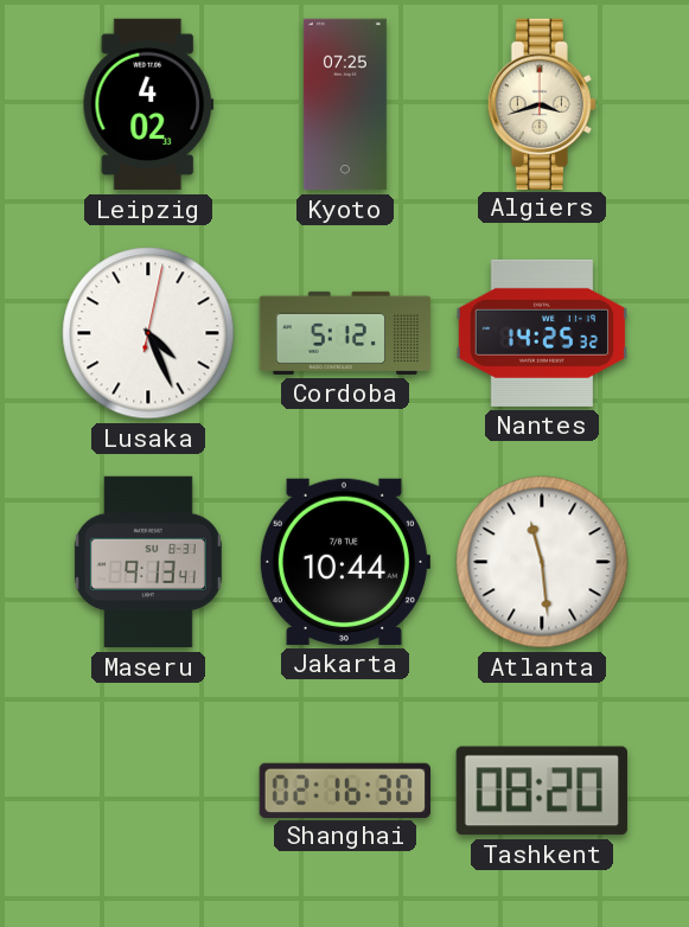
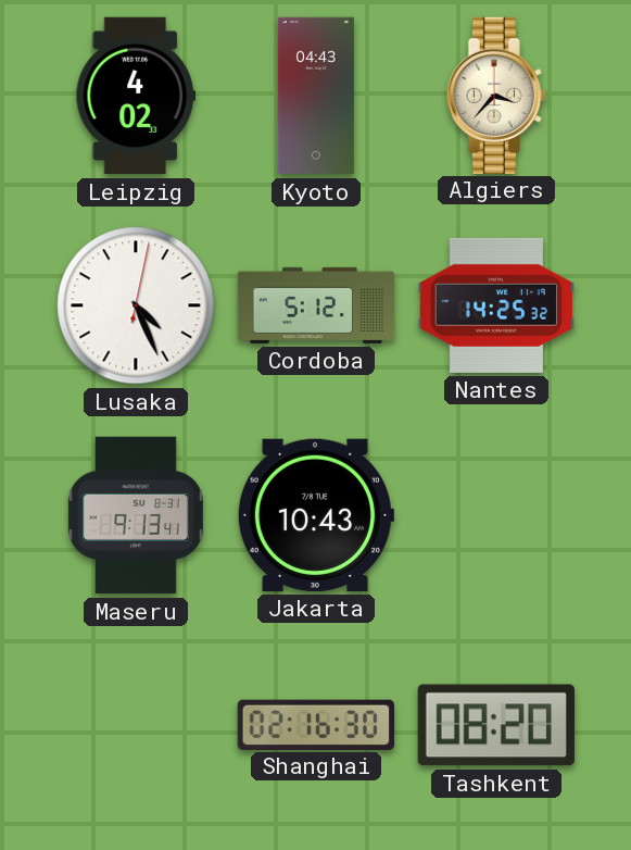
Kyoto: 07:25 -> 04:43
Algiers: 3:42 -> 3:37
Jakarta: 10:44 -> 10:43
Atlanta: 11:29 -> none
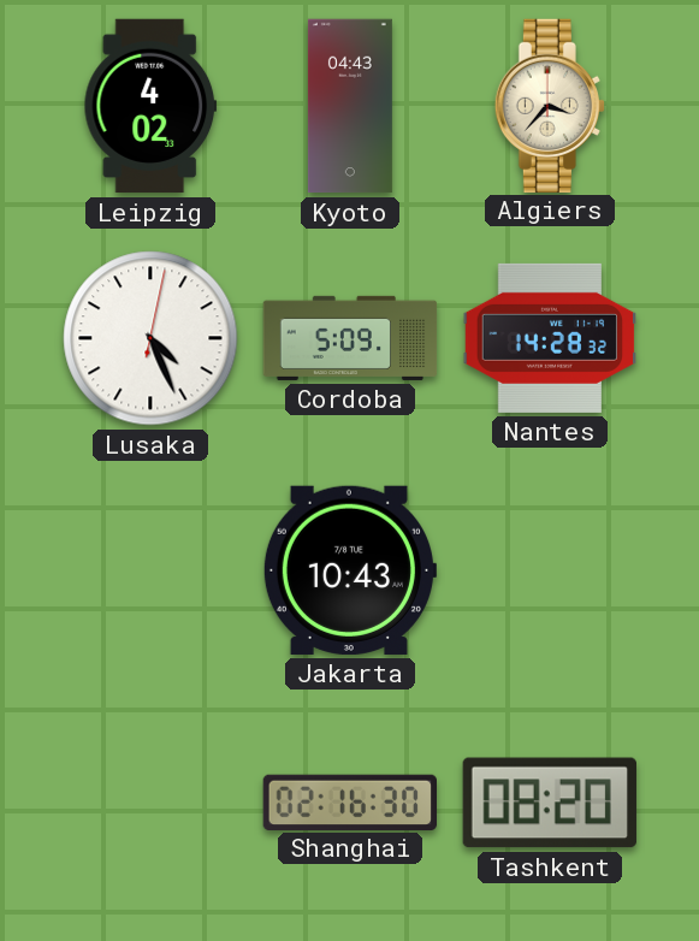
Cordoba: 5:12 -> 5:09
Nantes: 14:25 -> 14:28
Maseru: 9:13 -> none
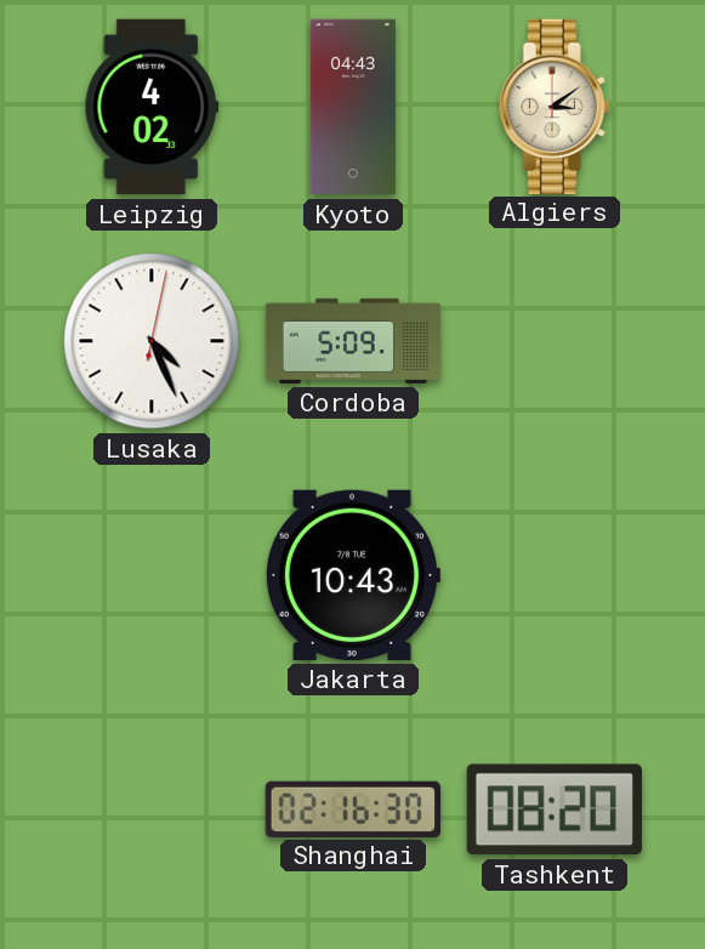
Algiers: 3:37 -> 3:09
Nantes: 14:28 -> none
